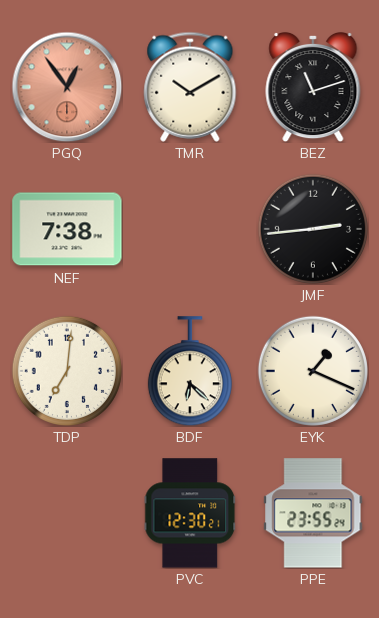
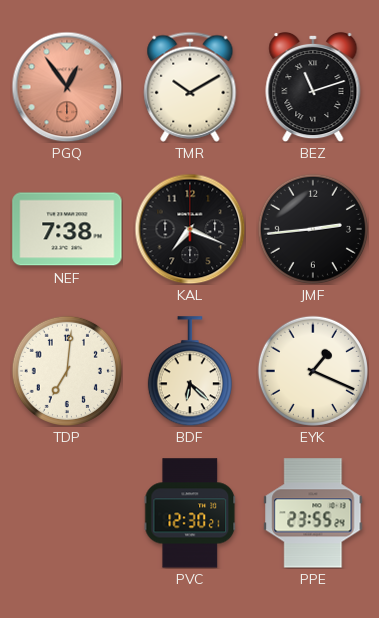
KAL: none -> 7:19
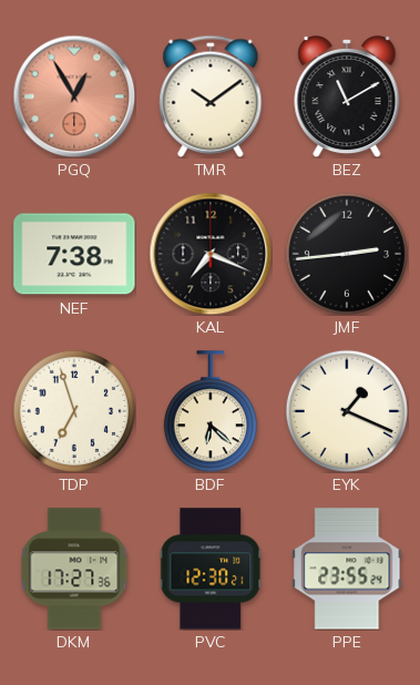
PGQ: 12:54 -> 12:55
TMR: 10:10 -> 10:09
BEZ: 11:12 -> 11:10
TDP: 7:01 -> 6:57
DKM: none -> 17:27
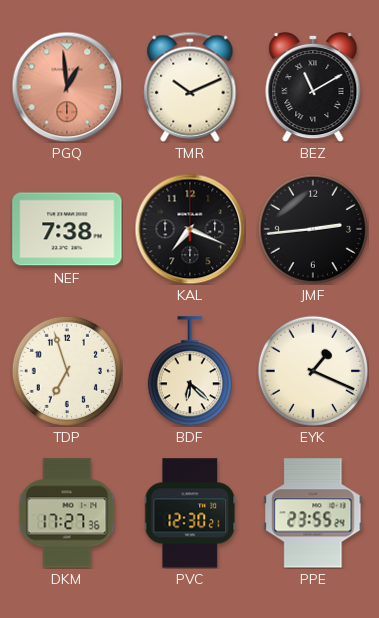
PGQ: 12:55 -> 12:59
TMR: 10:09 -> 10:11
